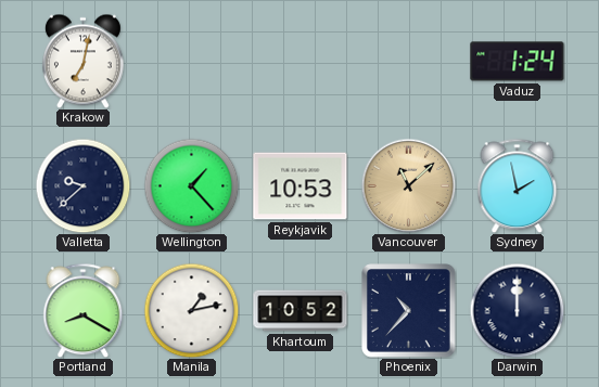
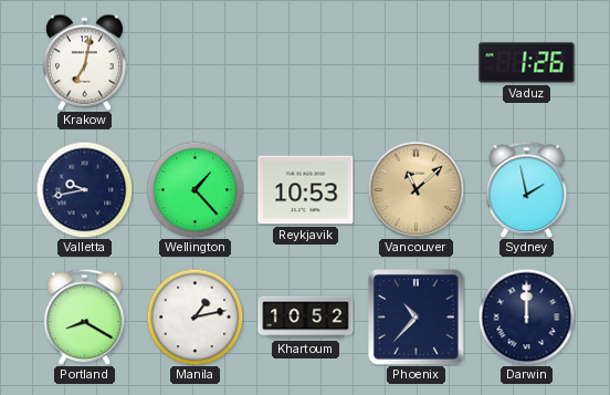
Vaduz: 1:24 -> 1:26
Valletta: 9:38 -> 9:43
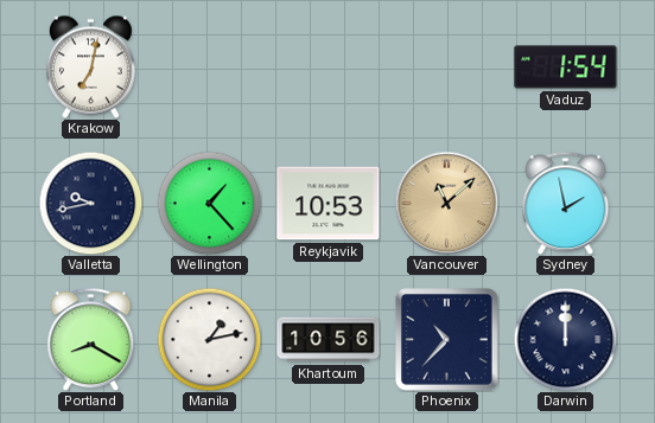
Vaduz: 1:26 -> 1:54
Khartoum: 10:52 -> 10:56
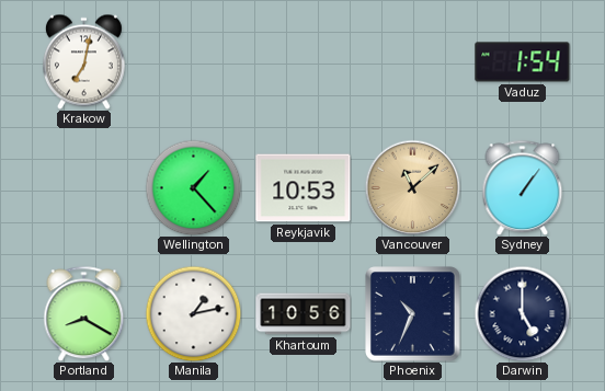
Valletta: 9:43 -> none
Sydney: 1:58 -> 1:06
Phoenix: 10:37 -> 10:34
Darwin: 12:00 -> 5:00
